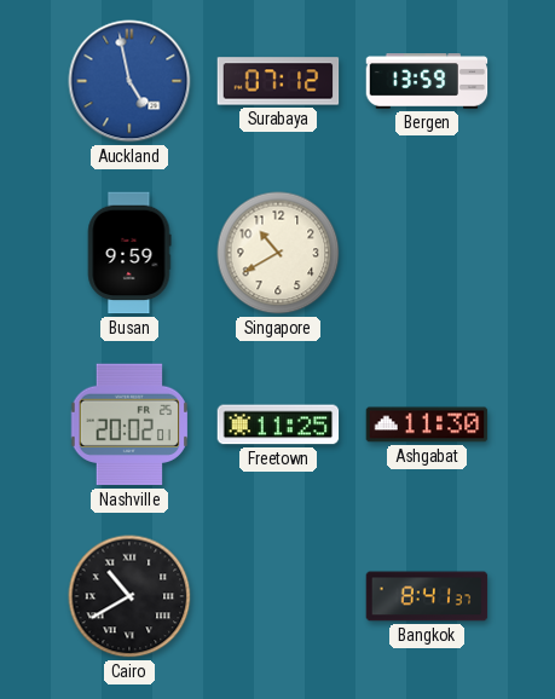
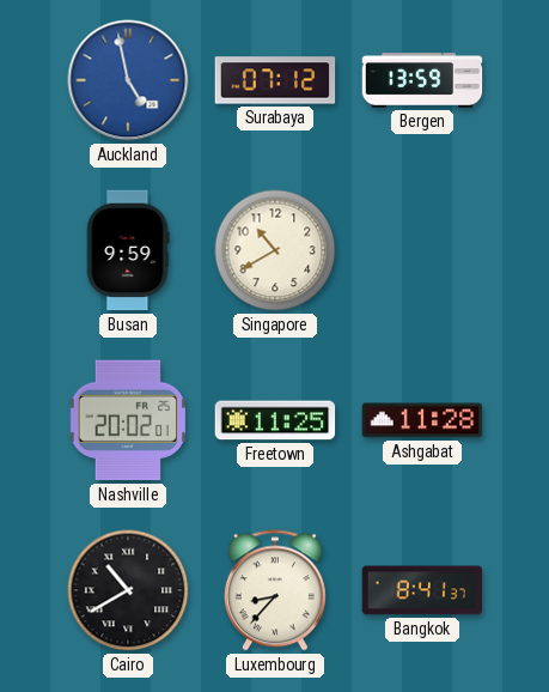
Ashgabat: 11:30 -> 11:28
Luxembourg: none -> 8:37
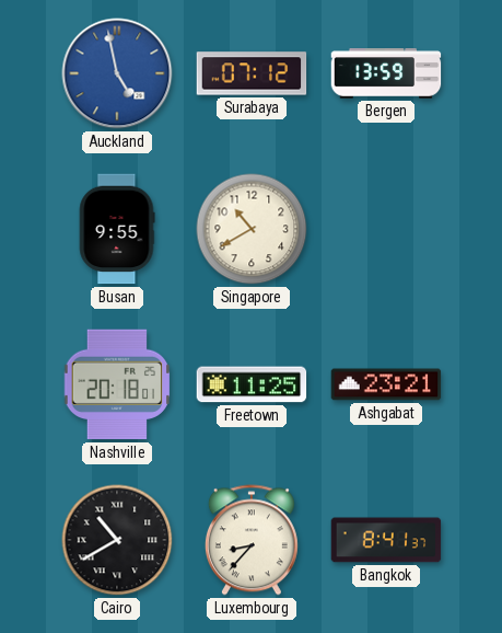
Busan: 9:59 -> 9:55
Nashville: 20:02 -> 20:18
Ashgabat: 11:28 -> 23:21
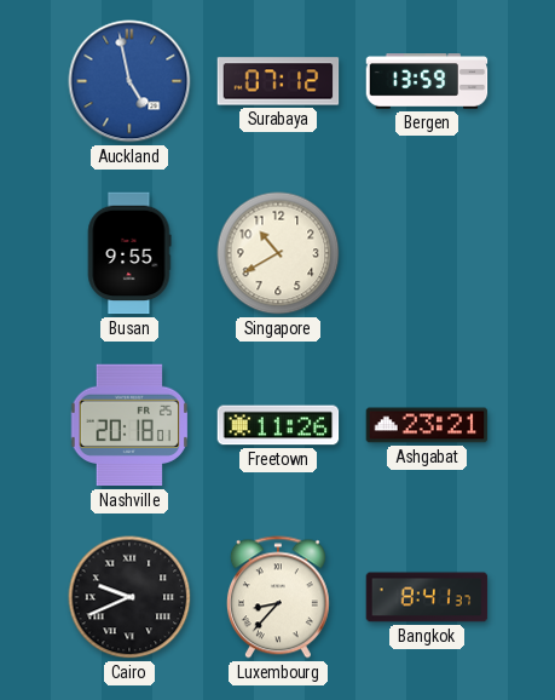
Freetown: 11:25 -> 11:26
Cairo: 10:40 -> 9:41
